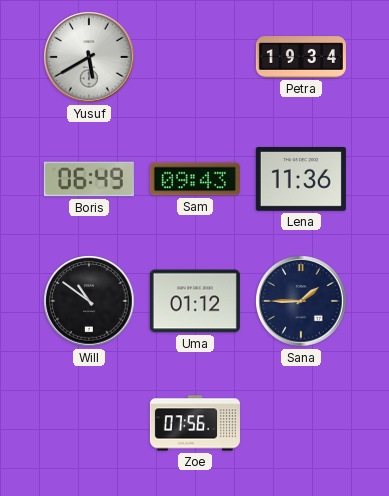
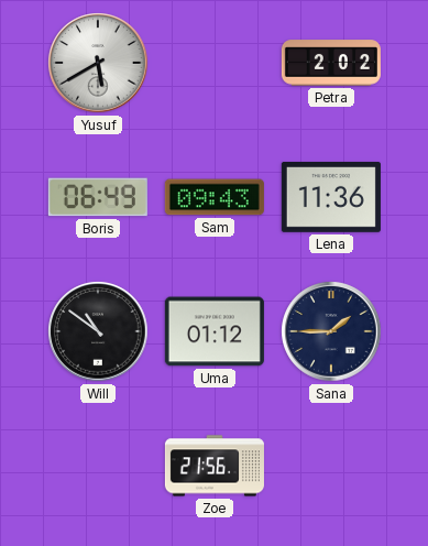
Petra: 19:34 -> 2:02
Zoe: 07:56 -> 21:56
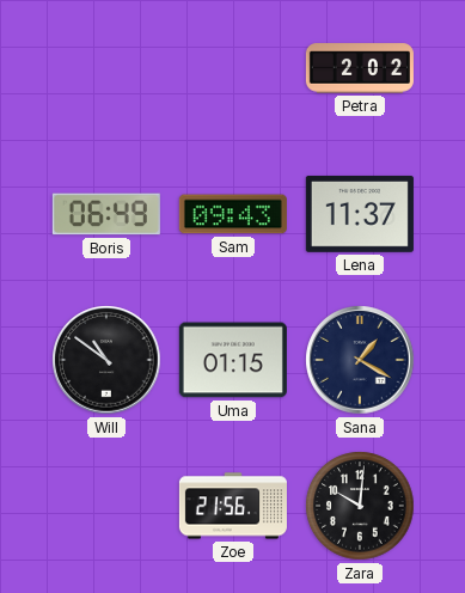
Yusuf: 5:40 -> none
Lena: 11:36 -> 11:37
Uma: 01:12 -> 01:15
Sana: 1:45 -> 1:20
Zara: none -> 10:01
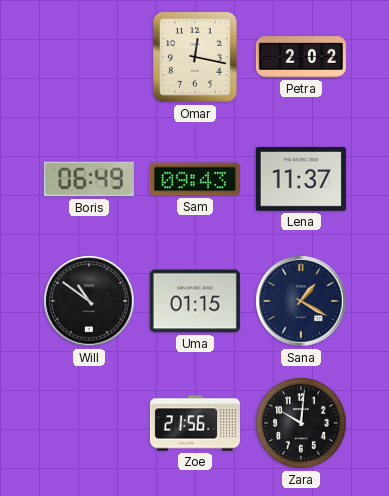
Omar: none -> 12:17
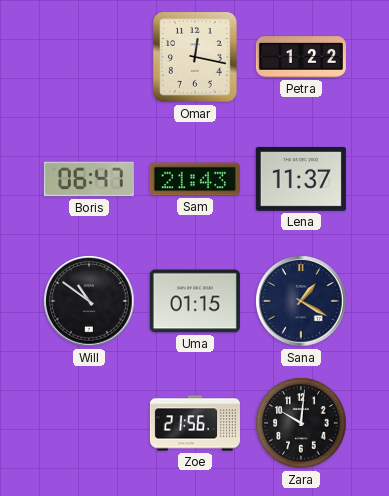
Petra: 2:02 -> 1:22
Boris: 06:49 -> 06:47
Sam: 09:43 -> 21:43
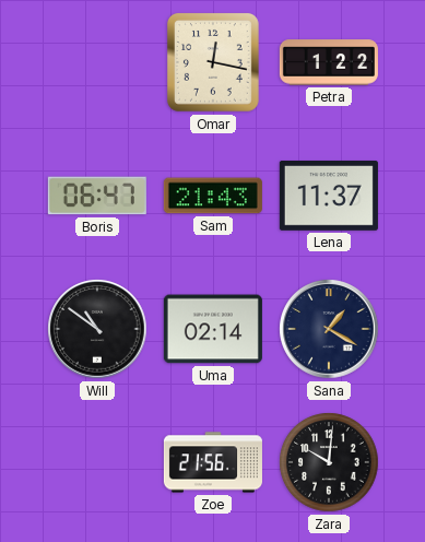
Uma: 01:15 -> 02:14
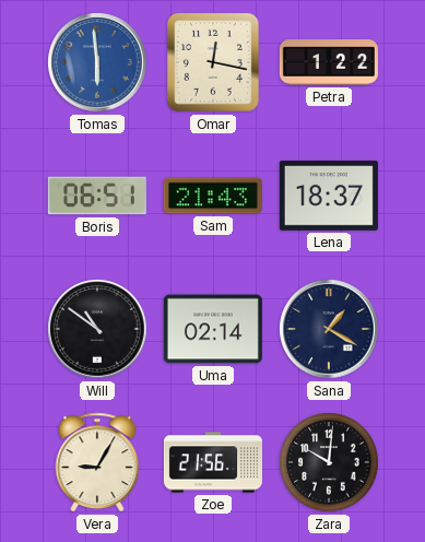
Tomas: none -> 5:59
Boris: 06:47 -> 06:51
Lena: 11:37 -> 18:37
Vera: none -> 9:05
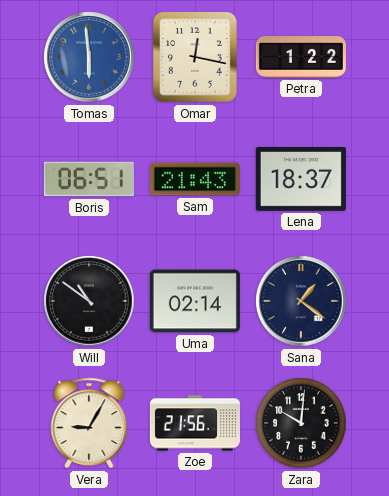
Sana: 1:20 -> 1:21
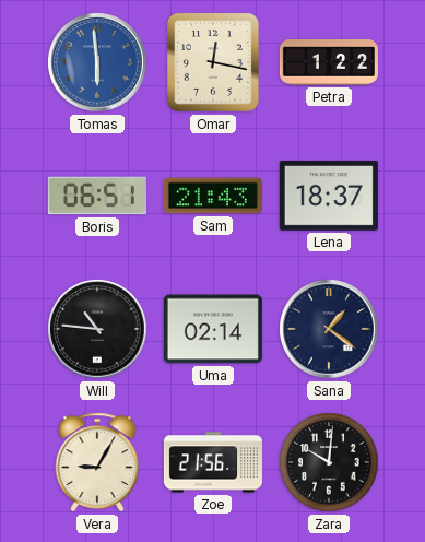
Will: 10:51 -> 10:46
